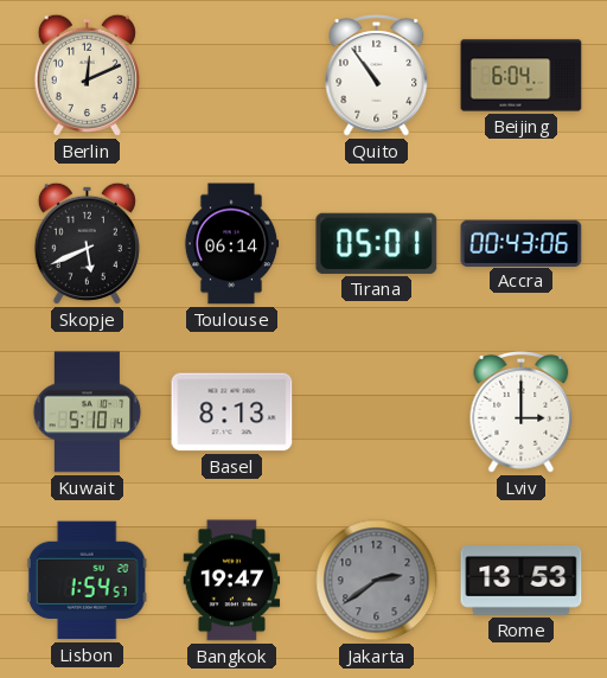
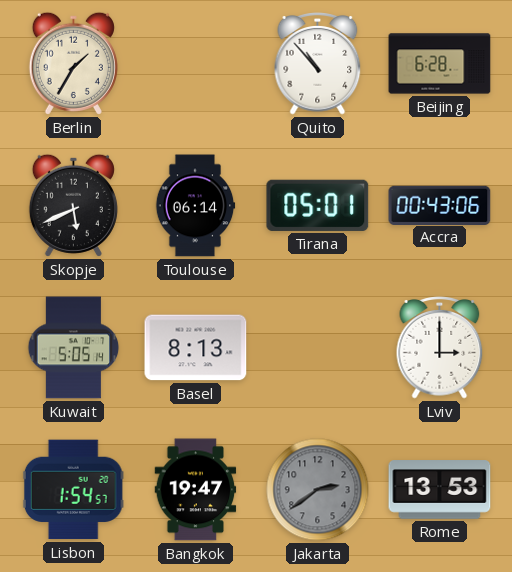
Berlin: 12:11 -> 1:35
Quito: 10:54 -> 10:53
Beijing: 6:04 -> 6:28
Kuwait: 5:10 -> 5:05
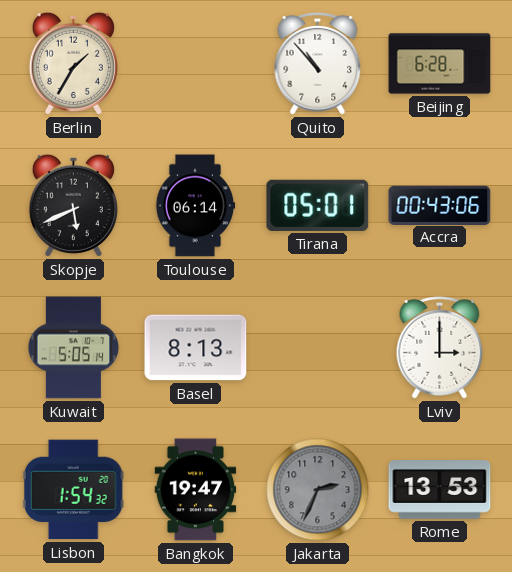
Lisbon: 1:54:57 -> 1:54:32
Jakarta: 2:39 -> 2:34
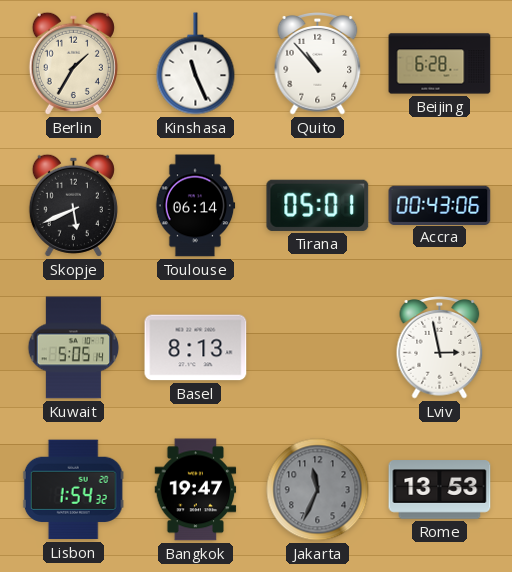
Kinshasa: none -> 11:26
Lviv: 3:00 -> 2:58
Jakarta: 2:34 -> 11:34
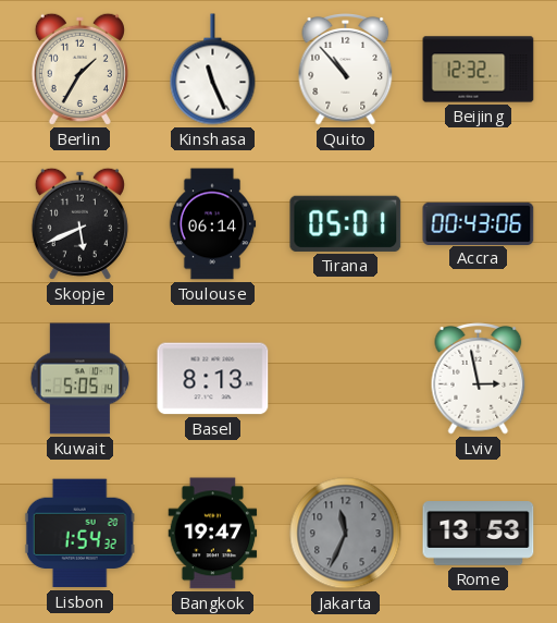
Beijing: 6:28 -> 12:32
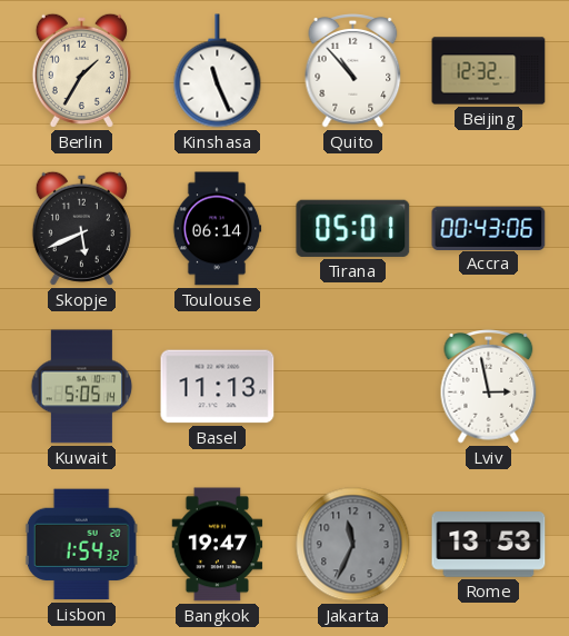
Basel: 8:13 -> 11:13
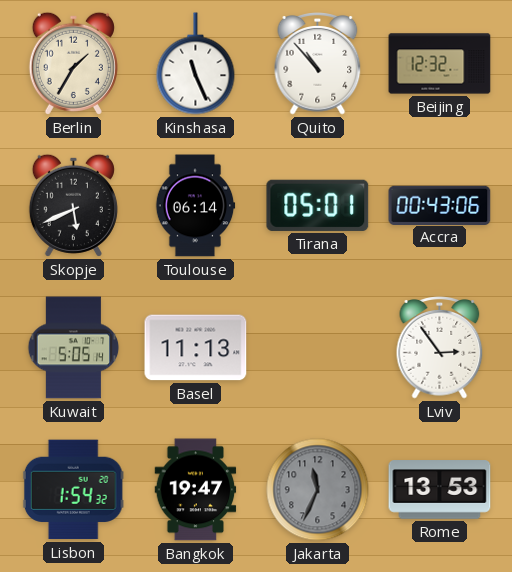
Lviv: 2:58 -> 2:54
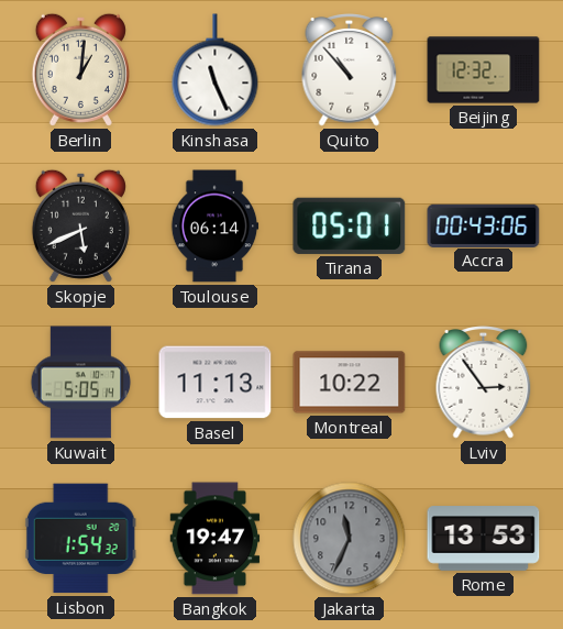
Berlin: 1:35 -> 1:01
Montreal: none -> 10:22
